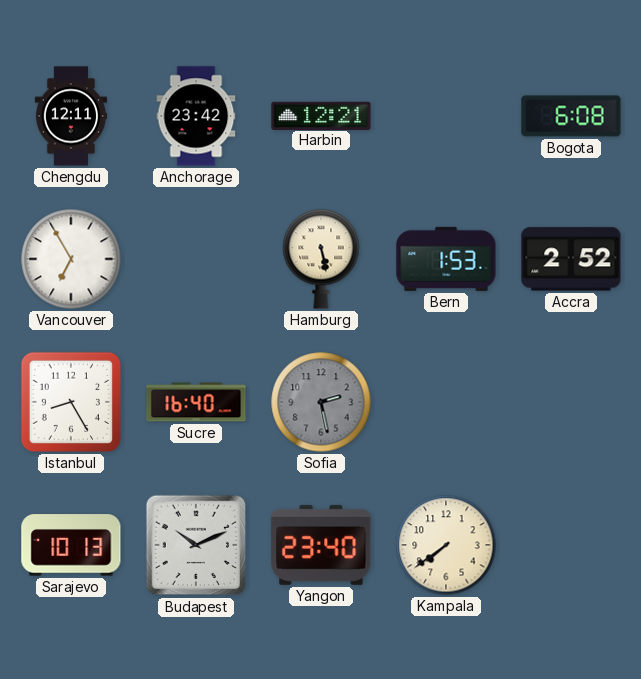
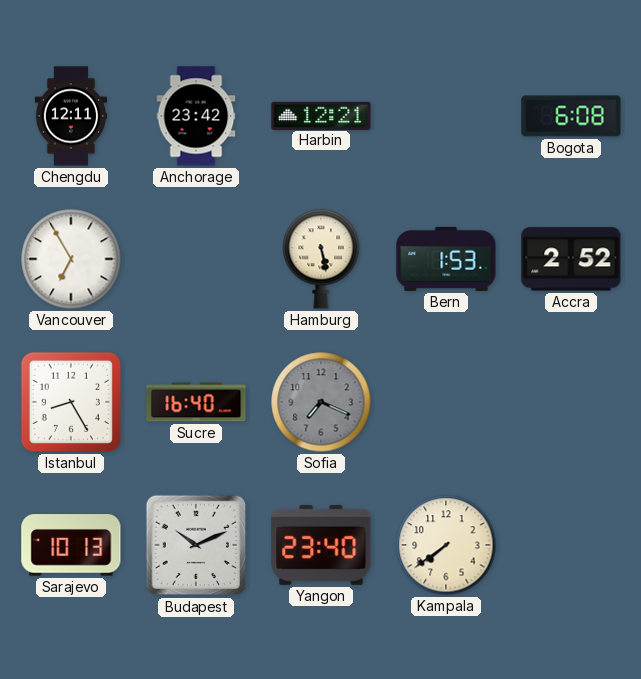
Sofia: 2:28 -> 7:19
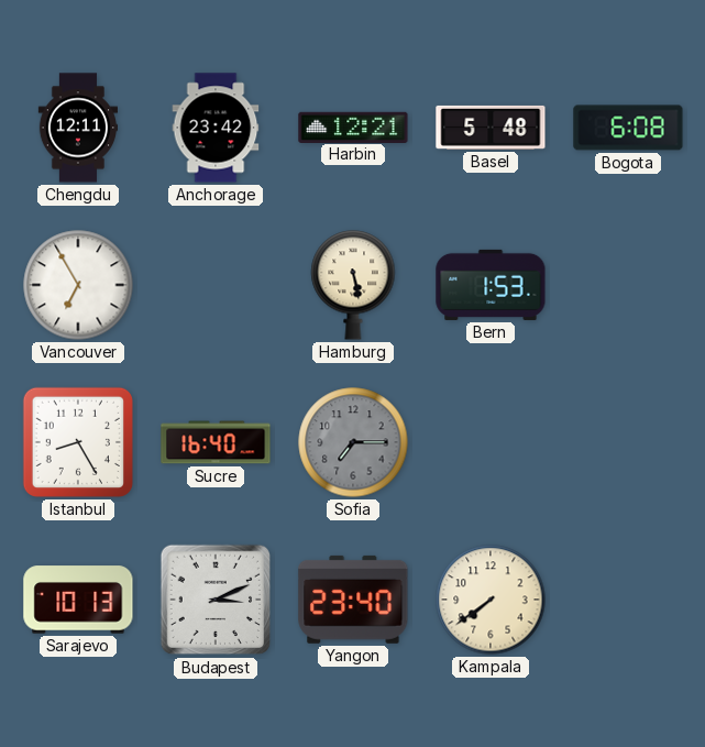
Basel: none -> 5:48
Accra: 2:52 -> none
Sofia: 7:19 -> 7:15
Budapest: 10:11 -> 3:11
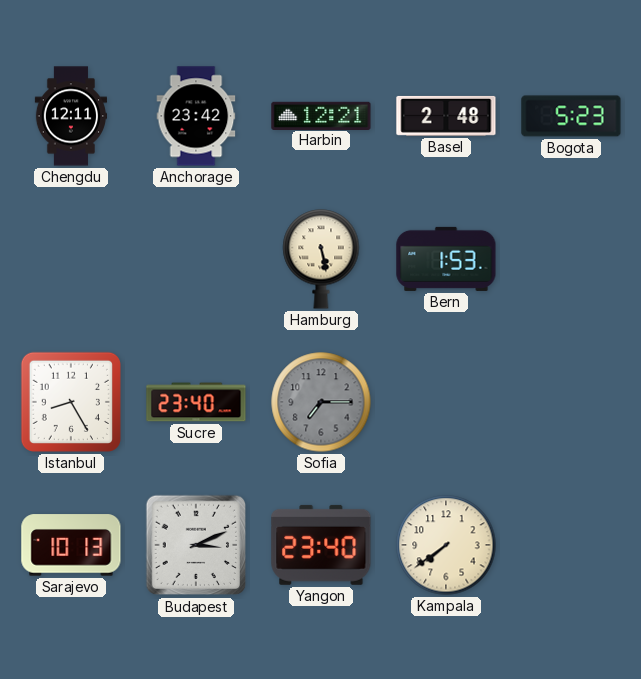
Basel: 5:48 -> 2:48
Bogota: 6:08 -> 5:23
Vancouver: 6:55 -> none
Sucre: 16:40 -> 23:40
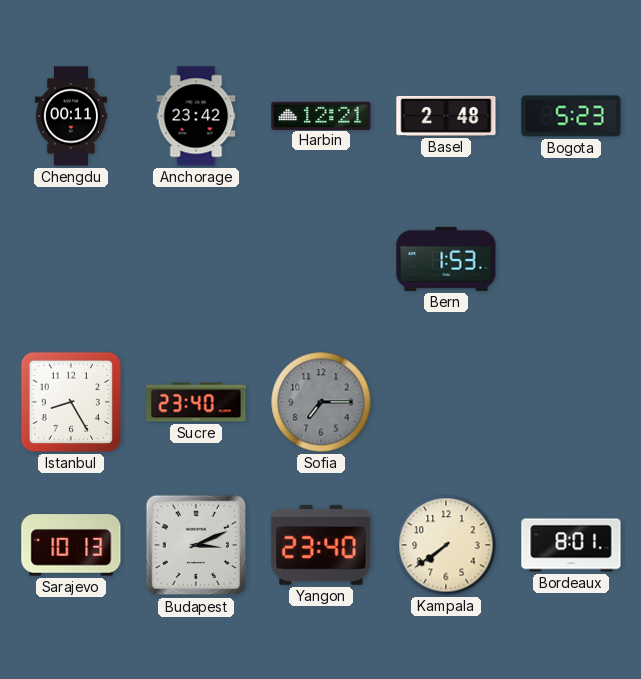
Chengdu: 12:11 -> 00:11
Hamburg: 5:28 -> none
Bordeaux: none -> 8:01
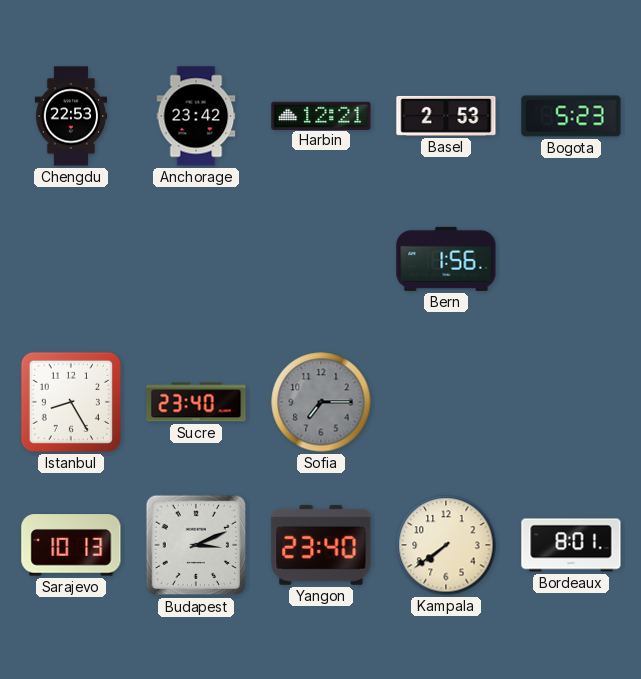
Chengdu: 00:11 -> 22:53
Basel: 2:48 -> 2:53
Bern: 1:53 -> 1:56
